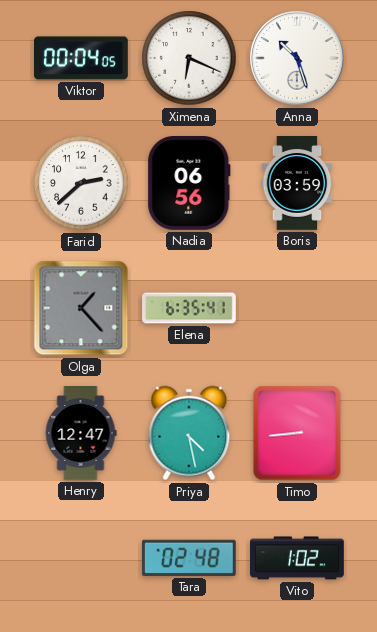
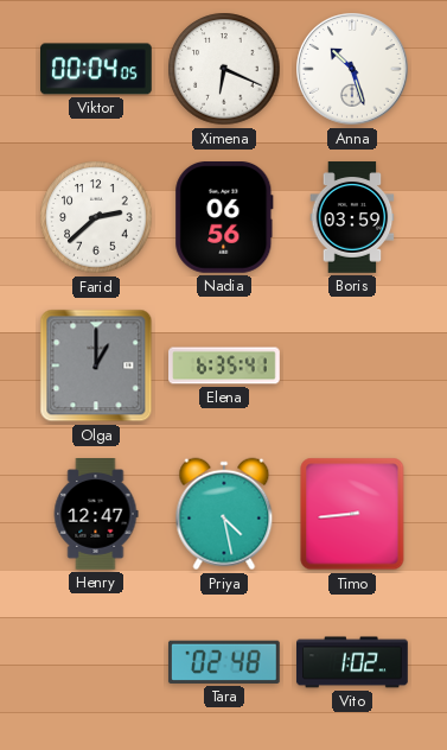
Olga: 1:23 -> 1:00
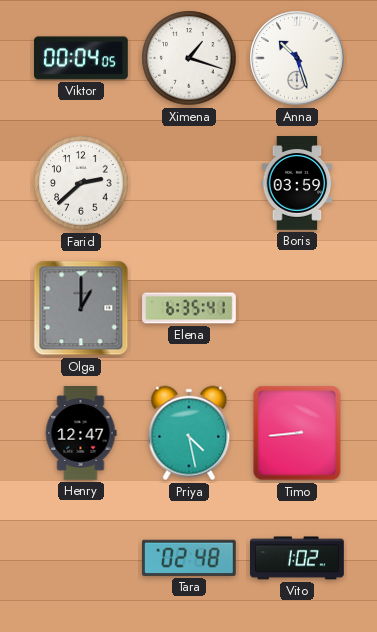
Ximena: 6:19 -> 1:18
Nadia: 06:56 -> none
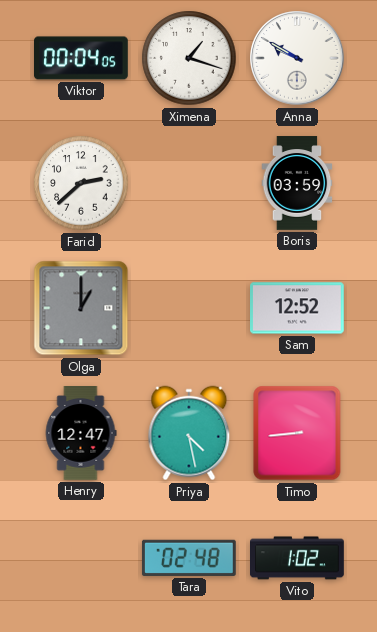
Anna: 10:27 -> 9:50
Elena: 6:35 -> none
Sam: none -> 12:52
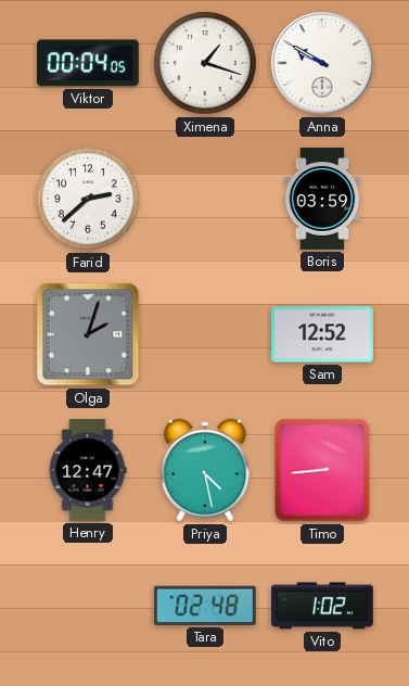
Olga: 1:00 -> 2:03
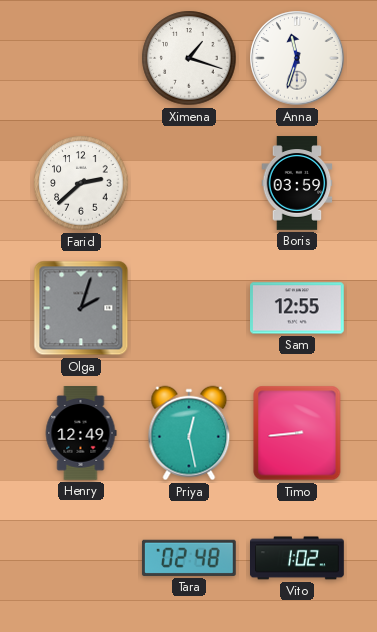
Viktor: 00:04 -> none
Anna: 9:50 -> 11:33
Sam: 12:52 -> 12:55
Henry: 12:47 -> 12:49
Priya: 4:28 -> 12:28
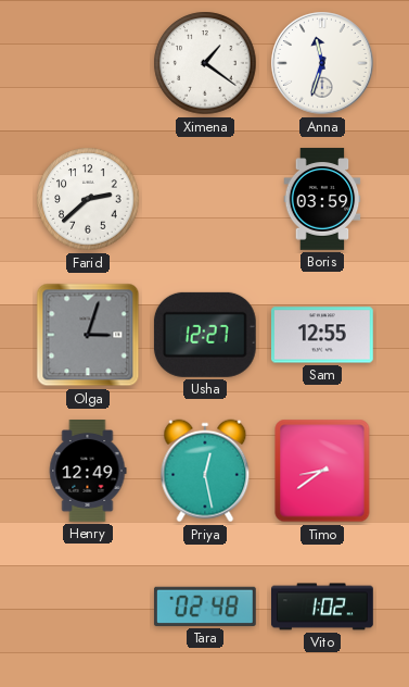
Ximena: 1:18 -> 1:21
Olga: 2:03 -> 3:03
Usha: none -> 12:27
Timo: 8:44 -> 8:39
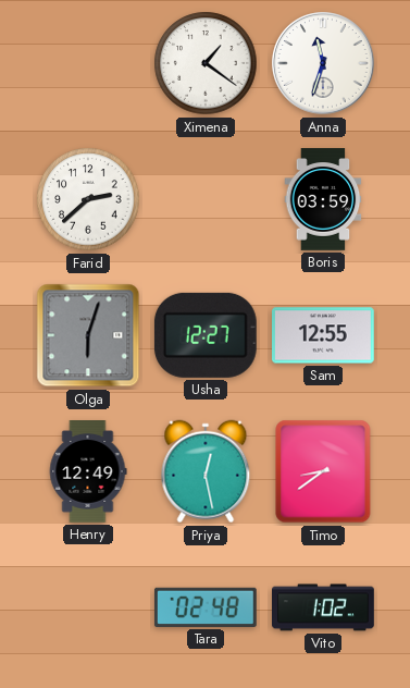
Olga: 3:03 -> 6:03
